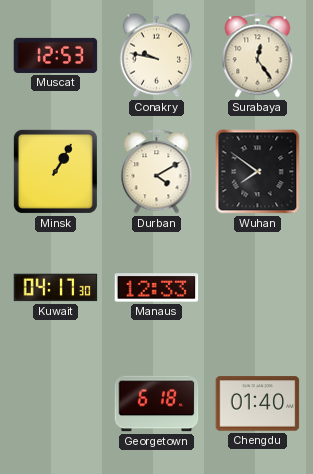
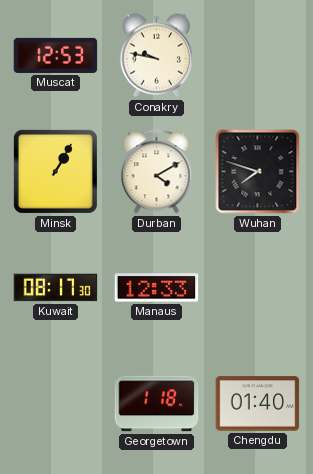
Surabaya: 12:24 -> none
Wuhan: 7:51 -> 7:48
Kuwait: 04:17 -> 08:17
Georgetown: 6:18 -> 1:18
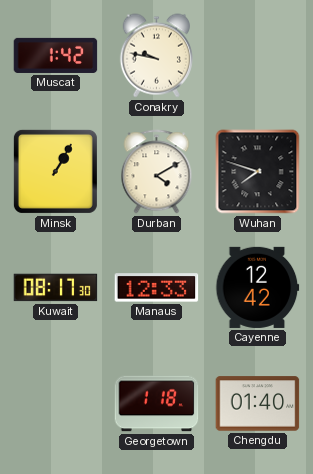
Muscat: 12:53 -> 1:42
Cayenne: none -> 12:42
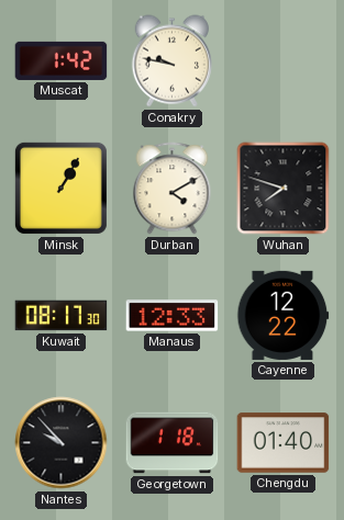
Cayenne: 12:42 -> 12:22
Nantes: none -> 9:53
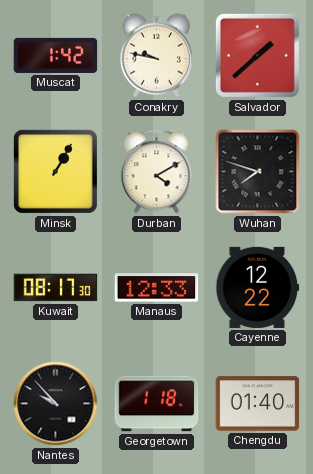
Salvador: none -> 1:38
